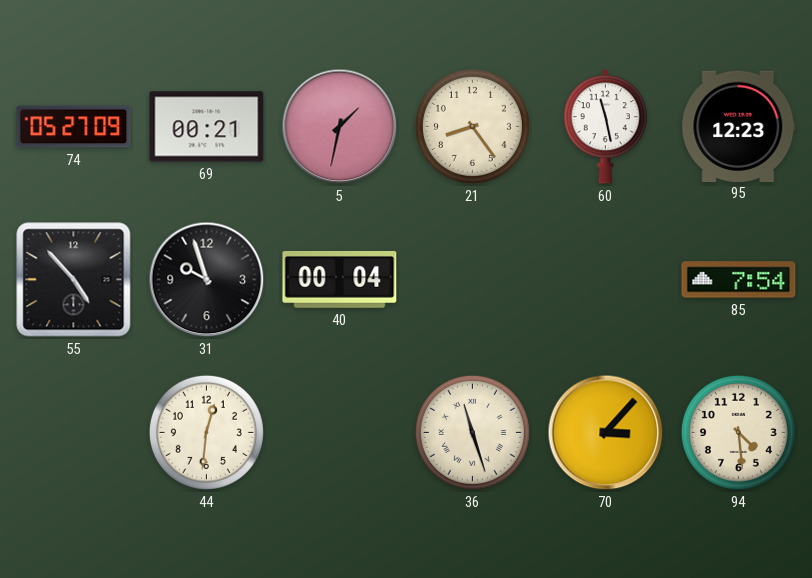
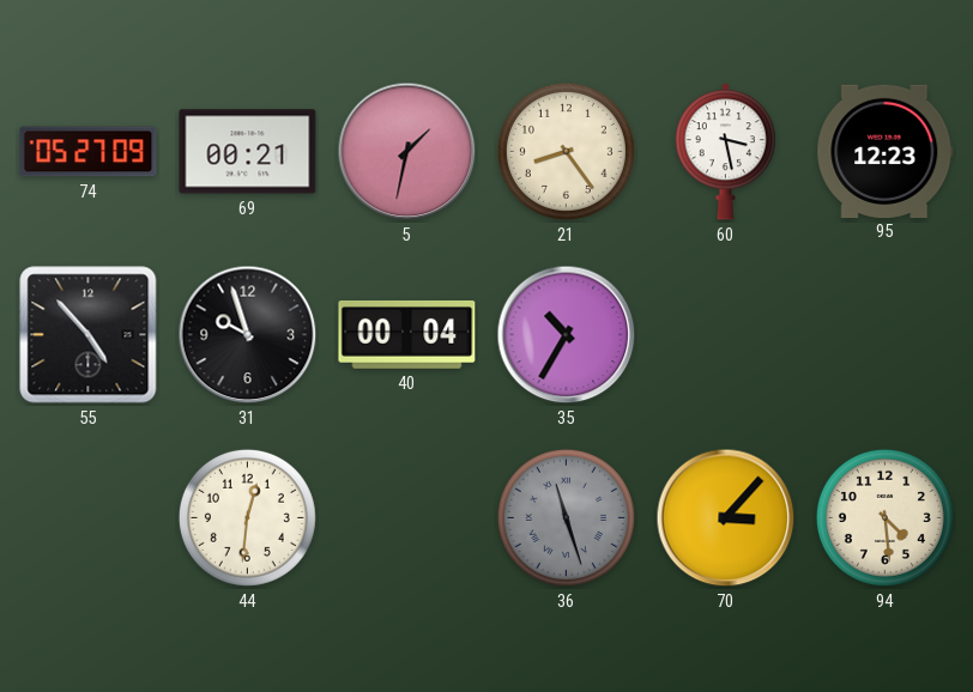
60: 11:28 -> 3:28
35: none -> 10:35
85: 7:54 -> none
36 dial: cream -> grey
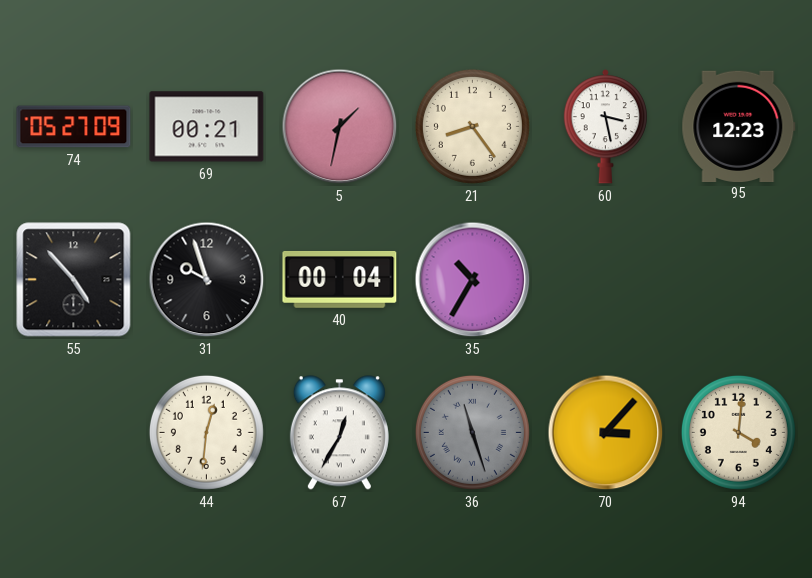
67: none -> 12:35
94: 4:29 -> 4:01
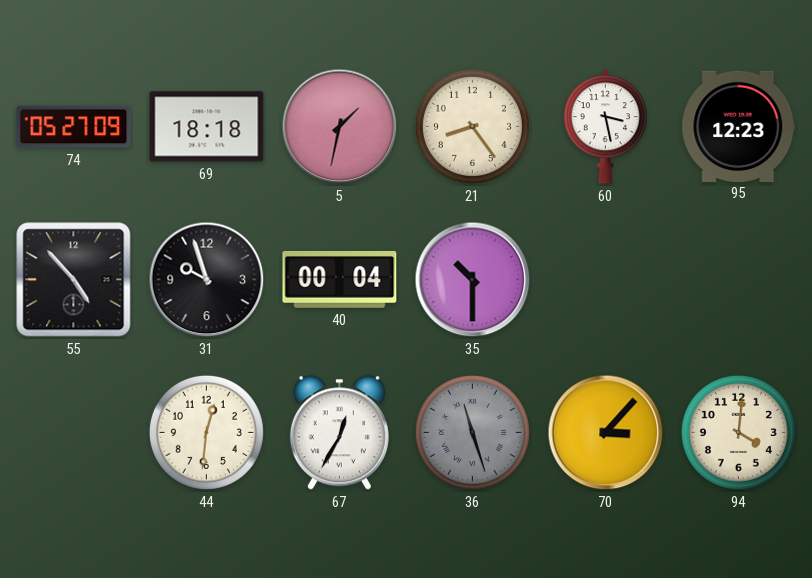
69: 00:21 -> 18:18
35: 10:35 -> 10:30
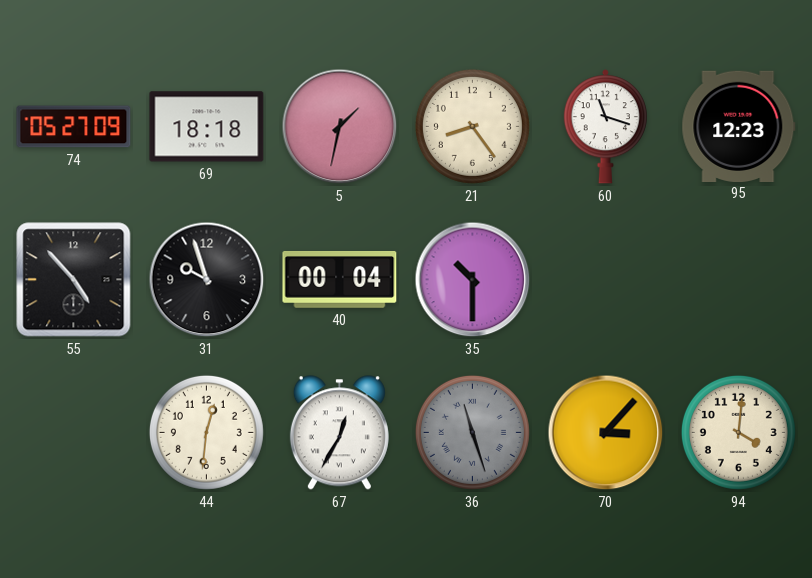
60: 3:28 -> 11:18
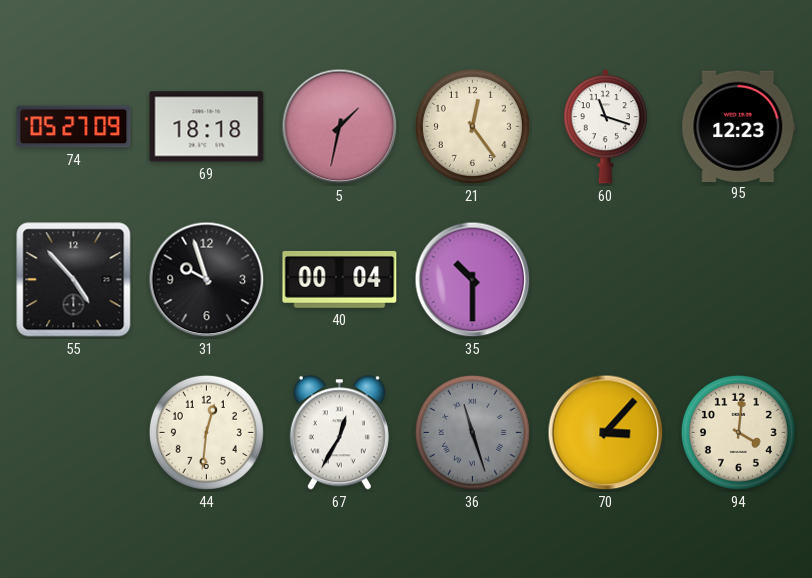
21: 8:24 -> 12:24
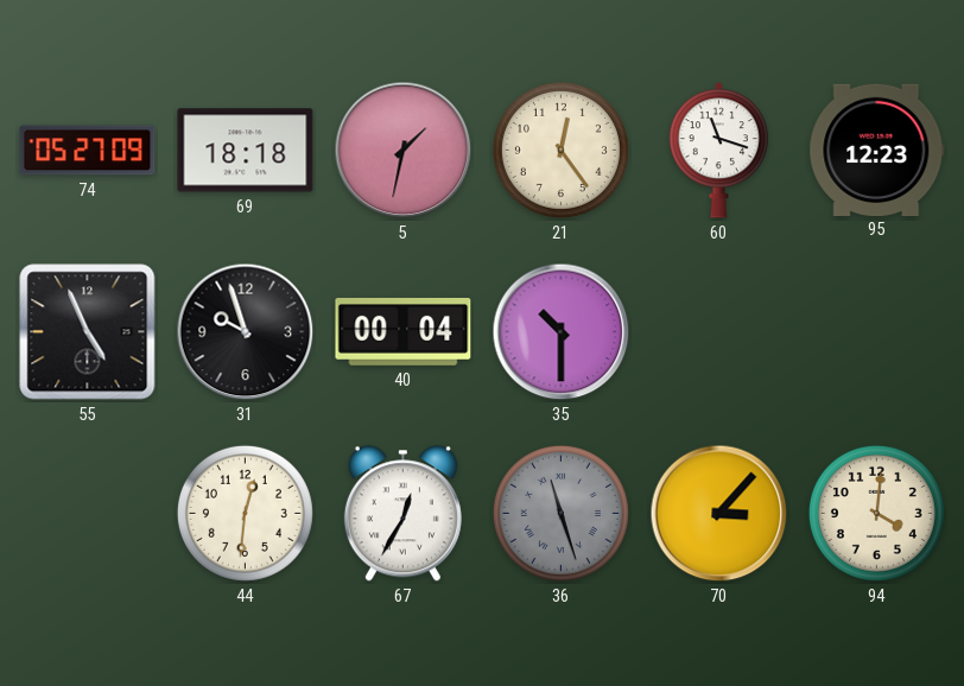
55: 4:53 -> 4:56
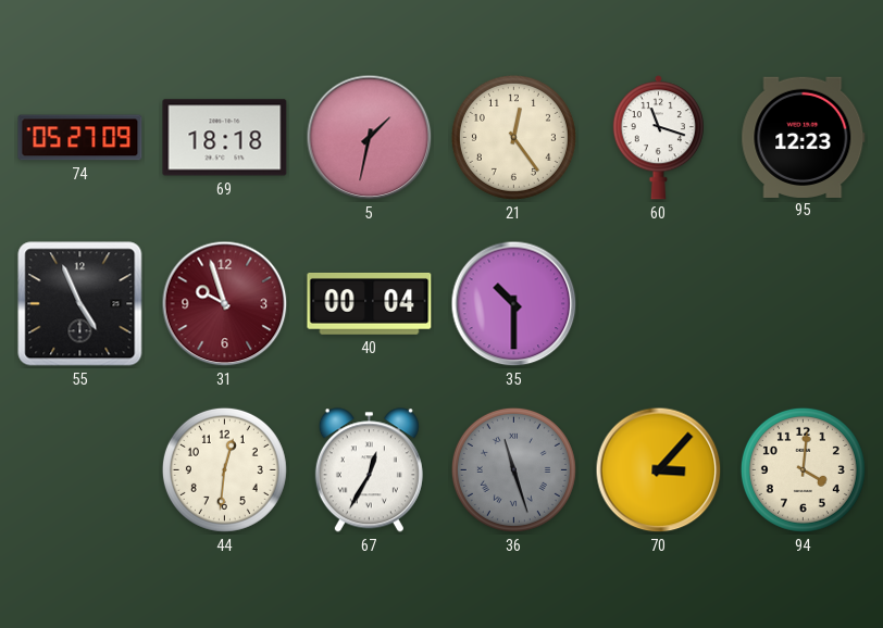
31 dial: black -> burgundy
